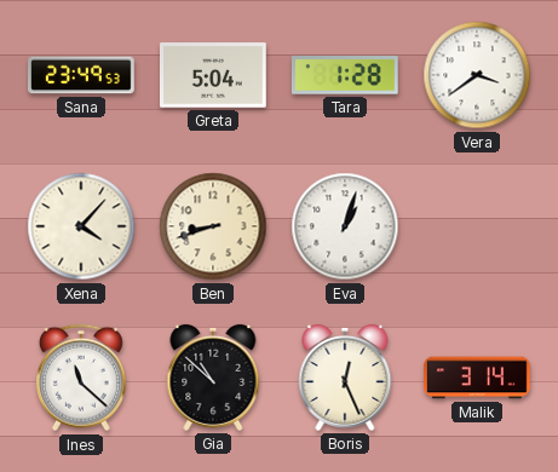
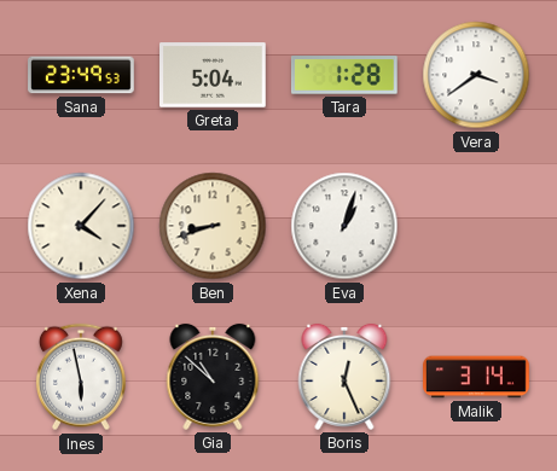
Ines: 11:22 -> 5:58
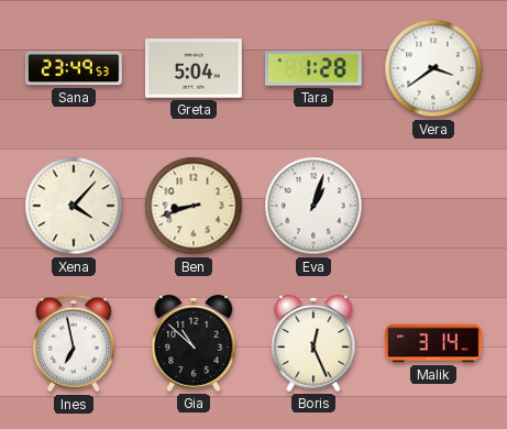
Ines: 5:58 -> 6:58
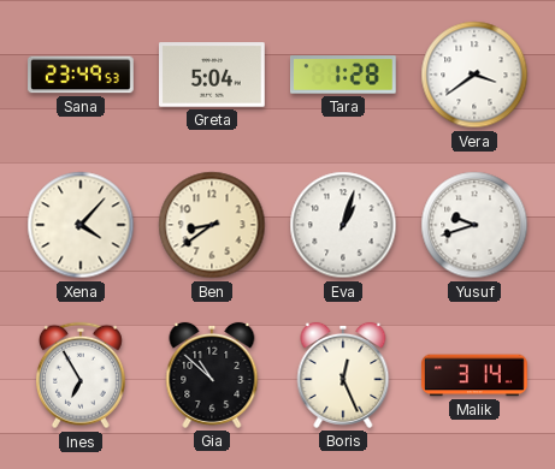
Ben: 8:42 -> 8:39
Yusuf: none -> 9:42
Ines: 6:58 -> 6:55
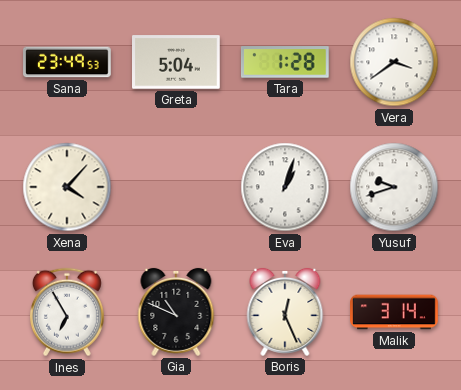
Ben: 8:39 -> none
Gia: 10:52 -> 10:49
